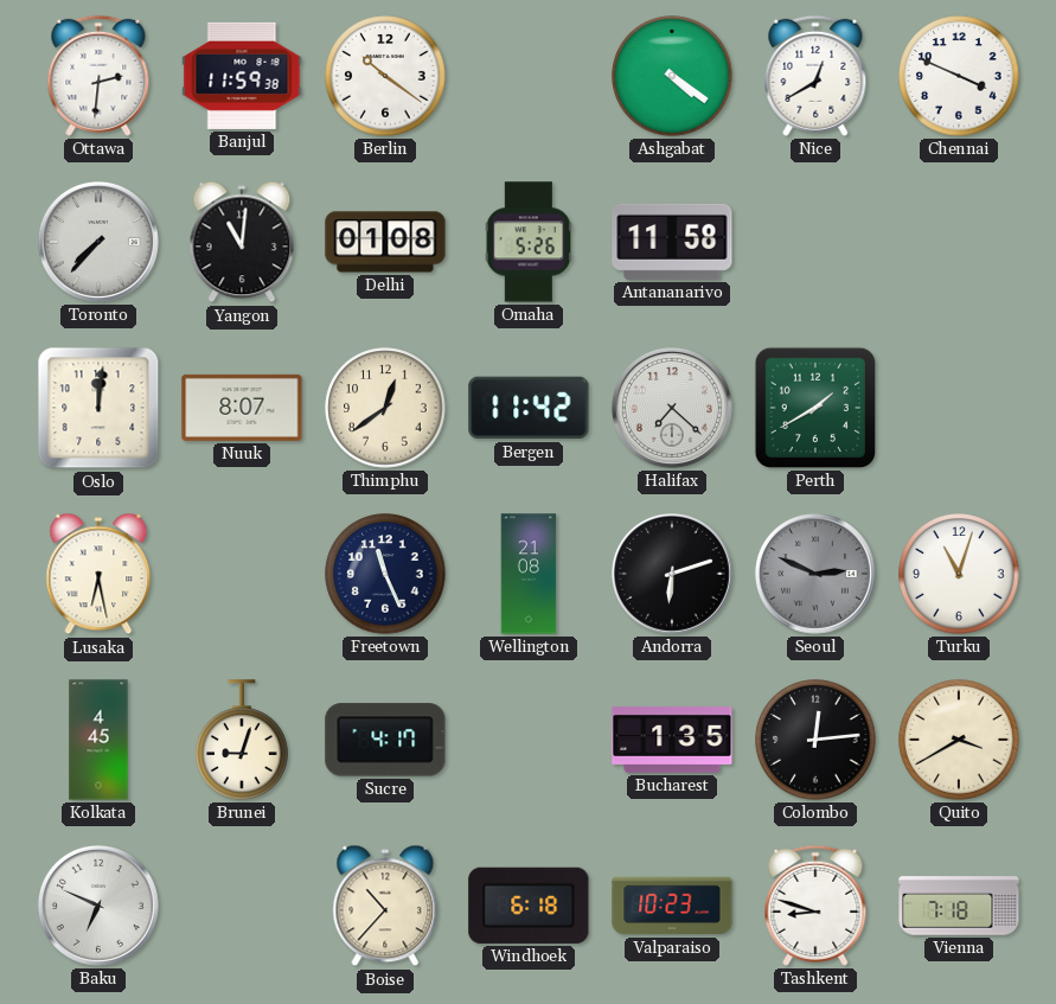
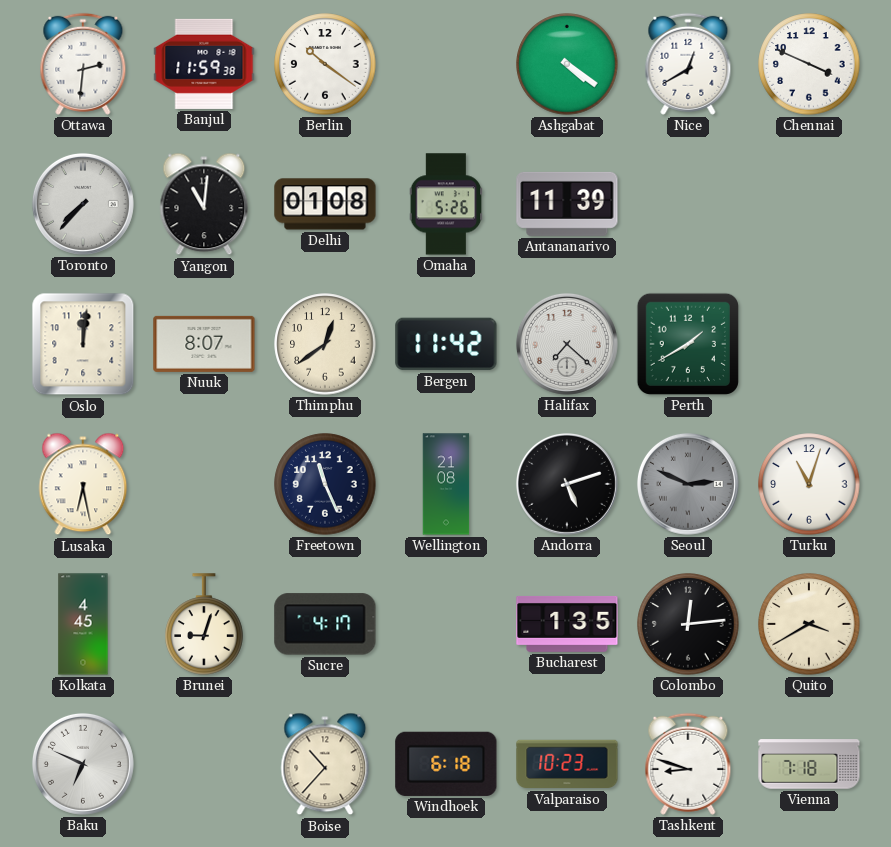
Antananarivo: 11:58 -> 11:39
Andorra: 6:12 -> 5:12
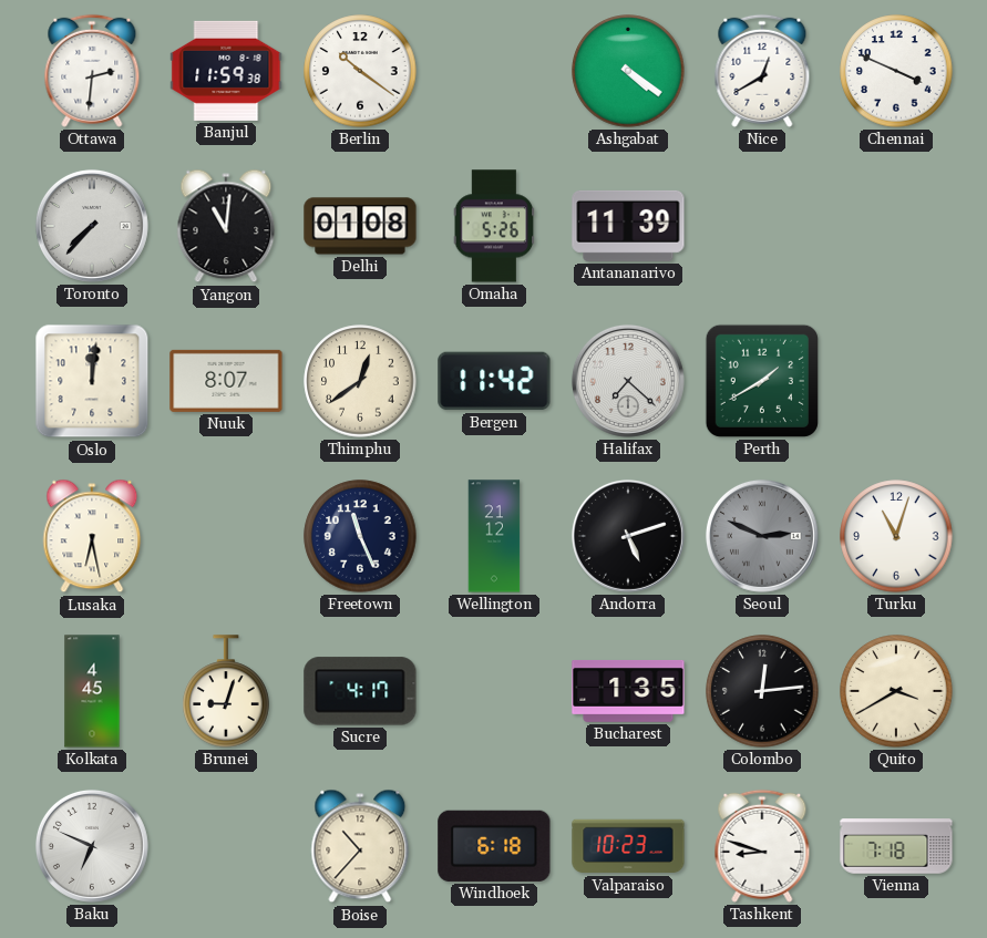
Wellington: 21:08 -> 21:12
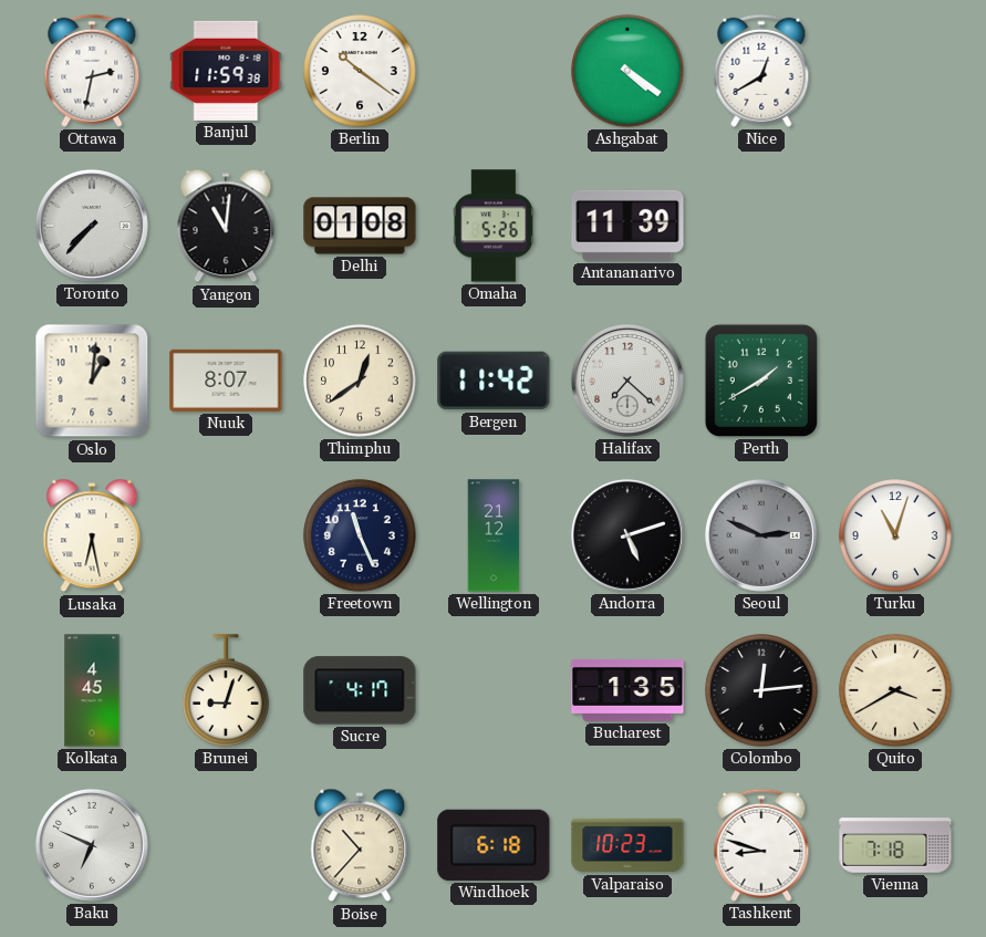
Ottawa: 2:31 -> 2:32
Chennai: 3:49 -> none
Oslo: 12:01 -> 1:01
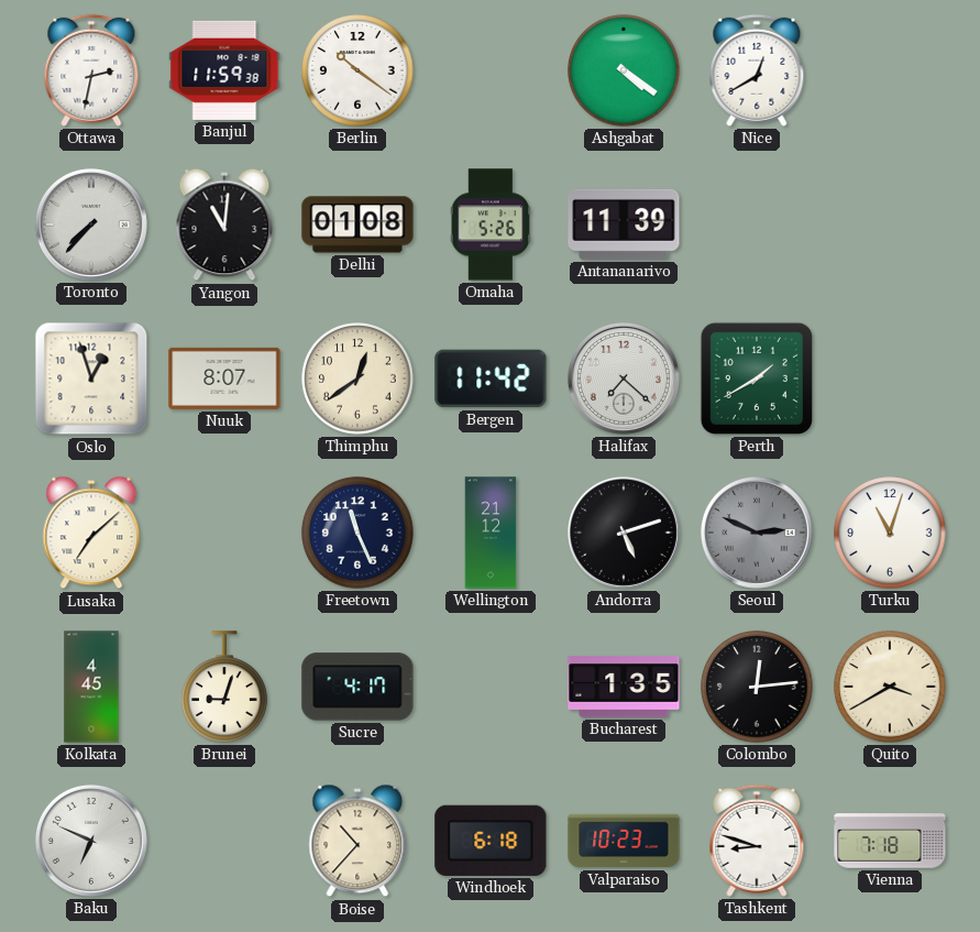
Oslo: 1:01 -> 12:57
Lusaka: 6:28 -> 7:08
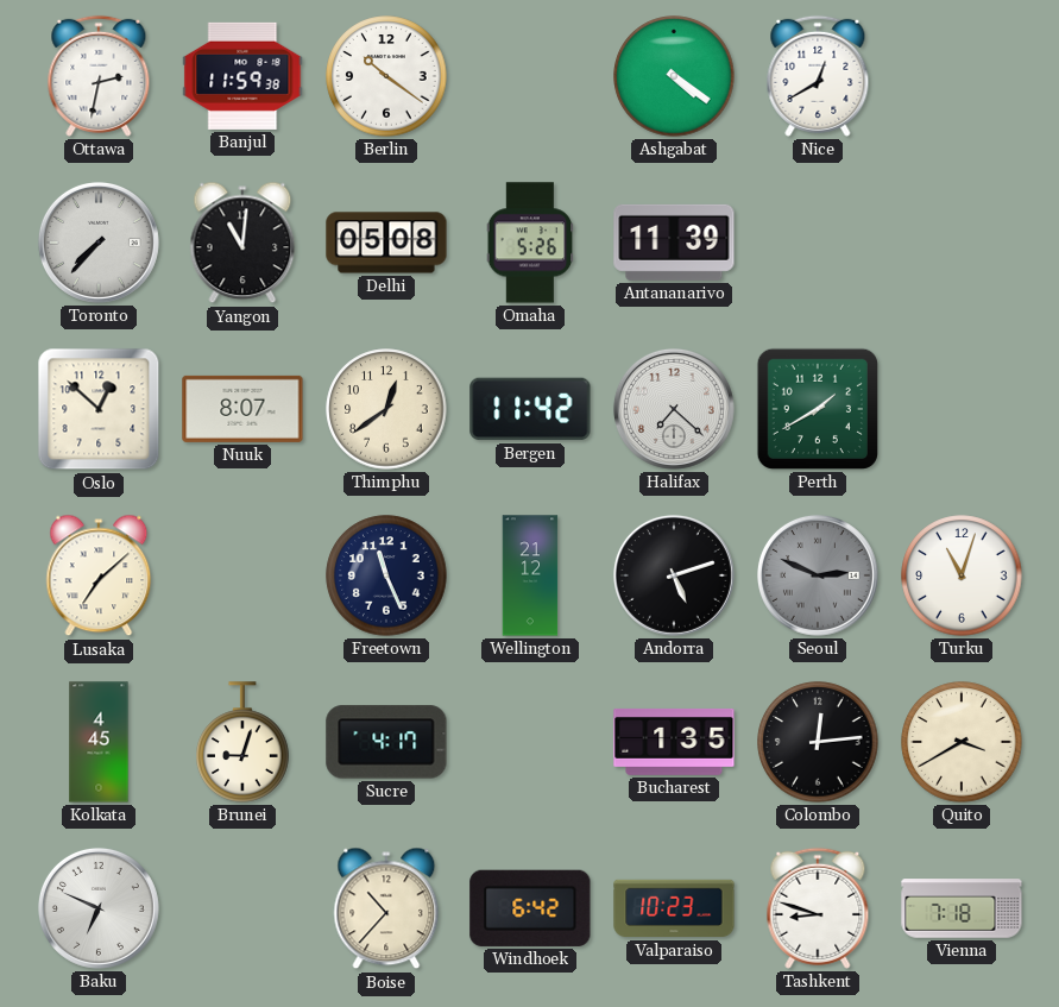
Delhi: 01:08 -> 05:08
Oslo: 12:57 -> 12:52
Windhoek: 6:18 -> 6:42
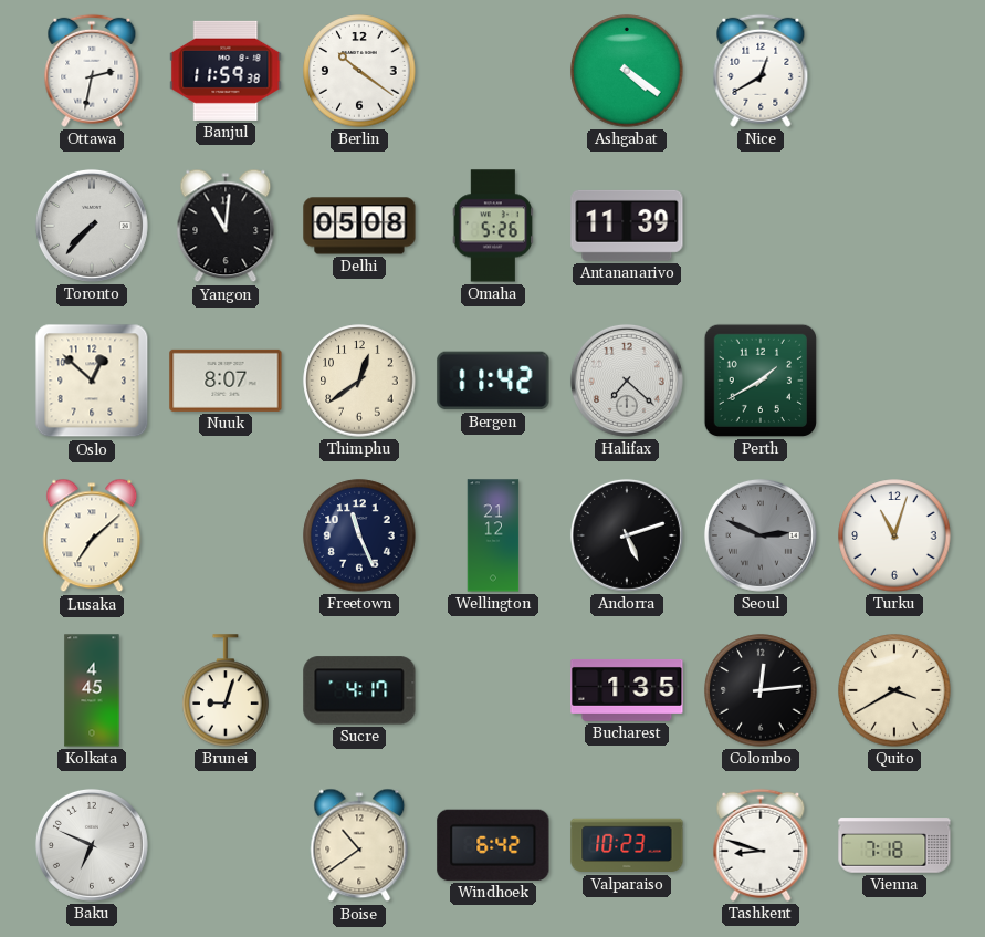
Boise: 10:37 -> 10:39
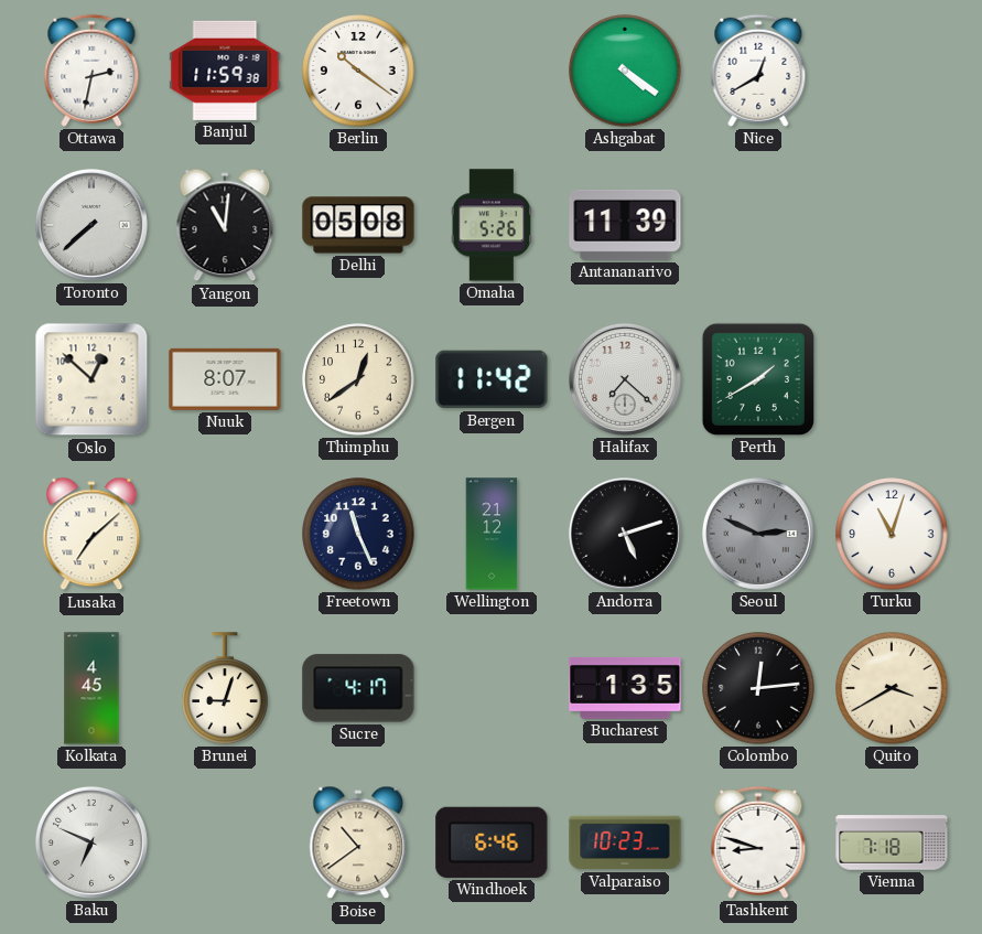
Toronto: 7:37 -> 7:38
Windhoek: 6:42 -> 6:46
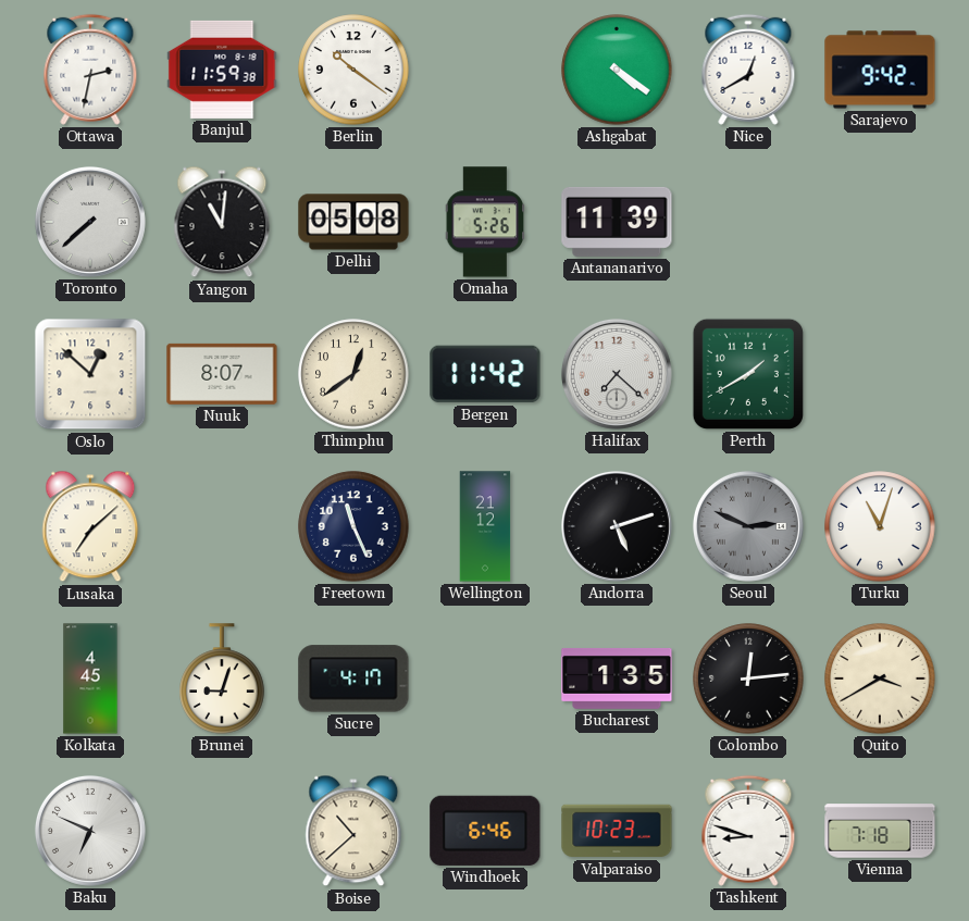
Sarajevo: none -> 9:42
Boise: 10:39 -> 10:38
